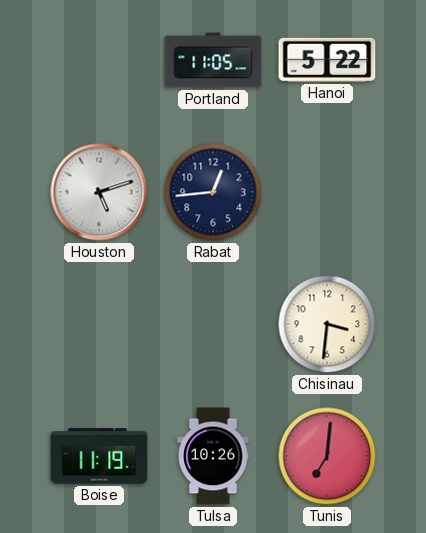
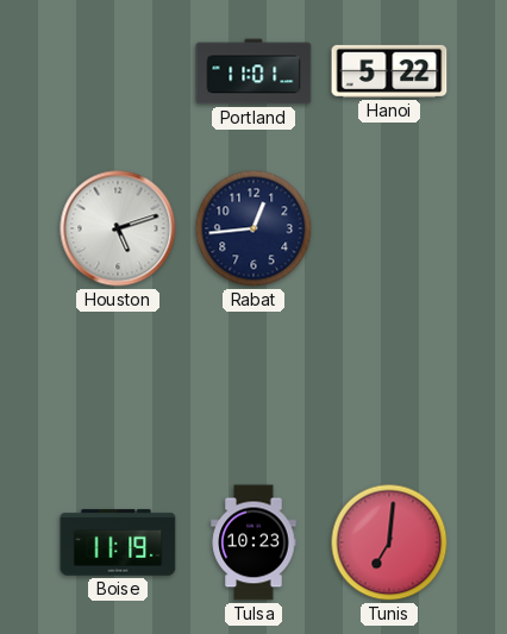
Portland: 11:05 -> 11:01
Chisinau: 3:31 -> none
Tulsa: 10:26 -> 10:23
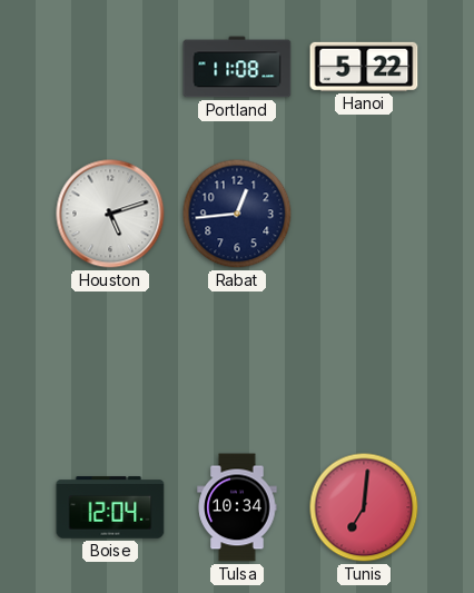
Portland: 11:01 -> 11:08
Boise: 11:19 -> 12:04
Tulsa: 10:23 -> 10:34
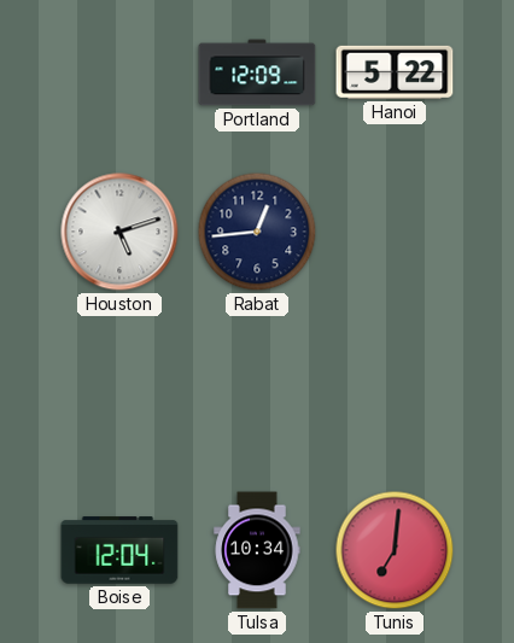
Portland: 11:08 -> 12:09
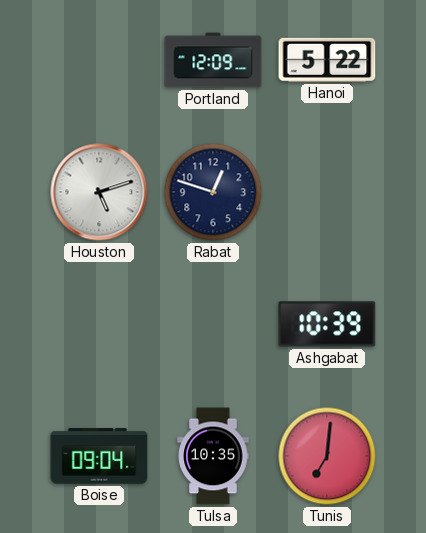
Rabat: 12:44 -> 12:48
Ashgabat: none -> 10:39
Boise: 12:04 -> 09:04
Tulsa: 10:34 -> 10:35
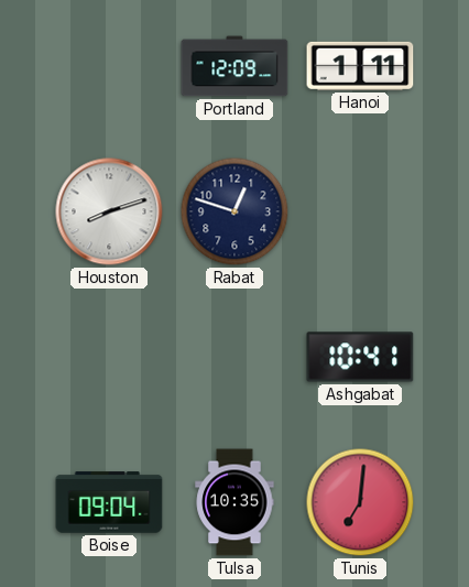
Hanoi: 5:22 -> 1:11
Houston: 5:12 -> 8:12
Ashgabat: 10:39 -> 10:41
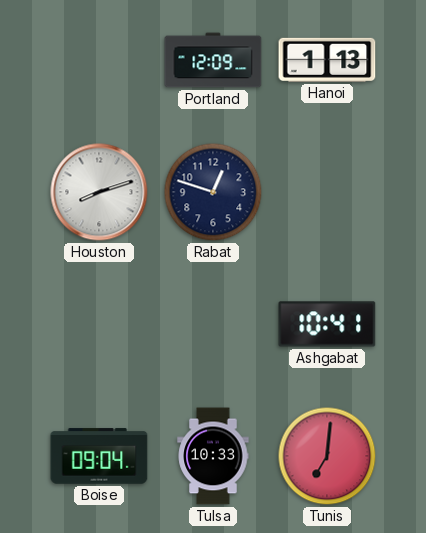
Hanoi: 1:11 -> 1:13
Tulsa: 10:35 -> 10:33
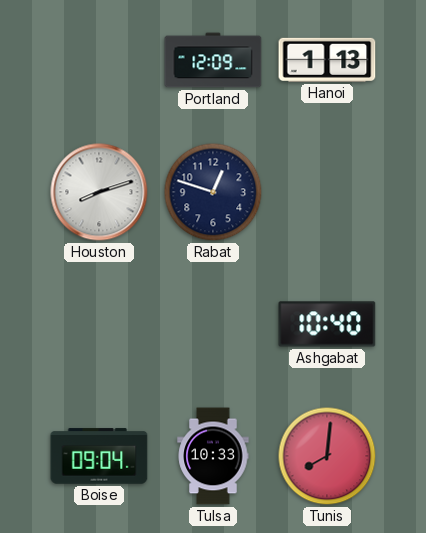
Ashgabat: 10:41 -> 10:40
Tunis: 7:01 -> 8:01
